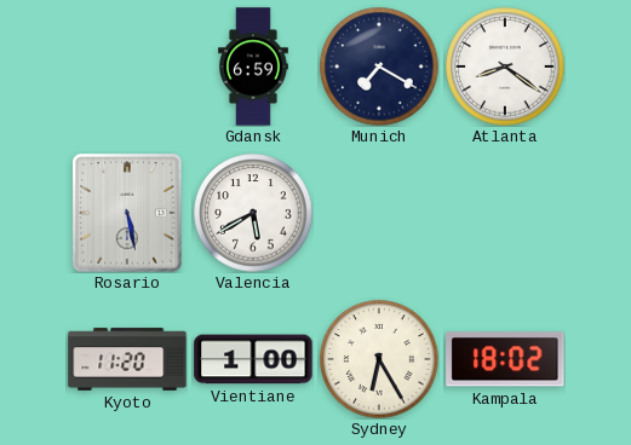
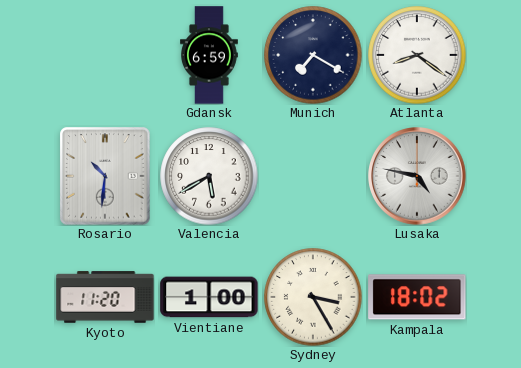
Rosario: 5:28 -> 10:31
Lusaka: none -> 4:47
Sydney: 6:25 -> 3:25
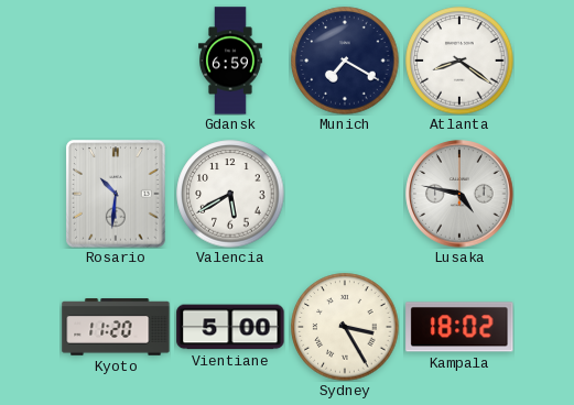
Vientiane: 1:00 -> 5:00
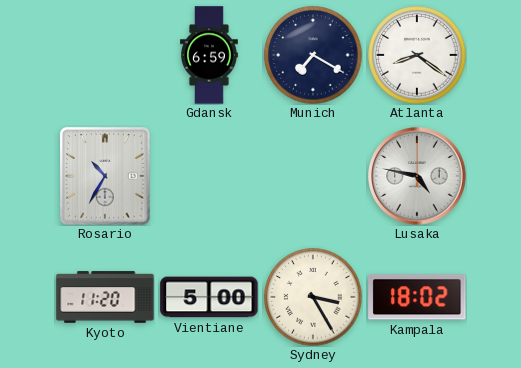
Rosario: 10:31 -> 10:35
Valencia: 5:40 -> none
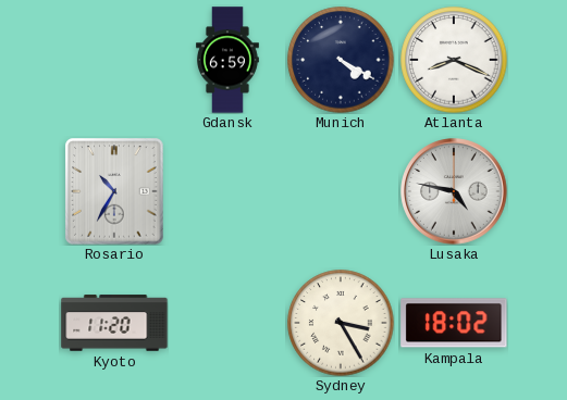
Munich: 7:20 -> 4:20
Atlanta: 8:21 -> 8:19
Vientiane: 5:00 -> none
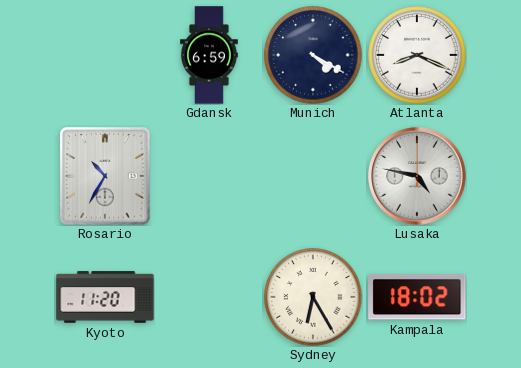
Sydney: 3:25 -> 6:25
